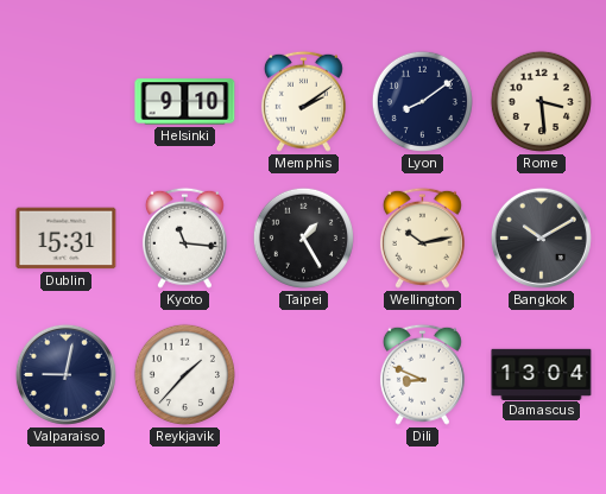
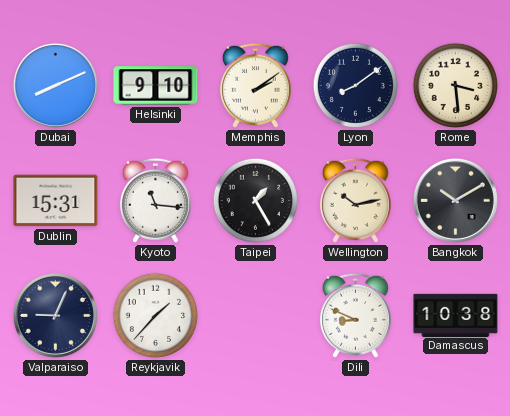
Dubai: none -> 8:11
Valparaiso: 9:02 -> 9:04
Damascus: 13:04 -> 10:38
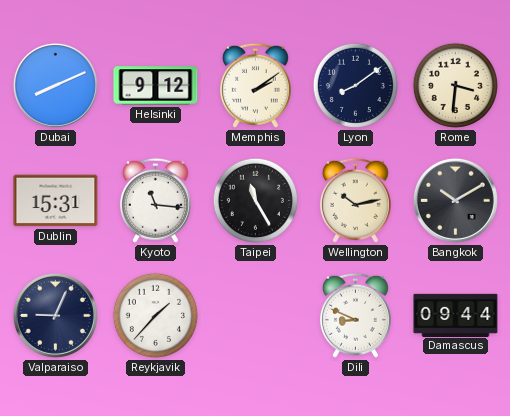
Helsinki: 9:10 -> 9:12
Rome: 3:29 -> 3:31
Taipei: 1:25 -> 11:25
Damascus: 10:38 -> 09:44
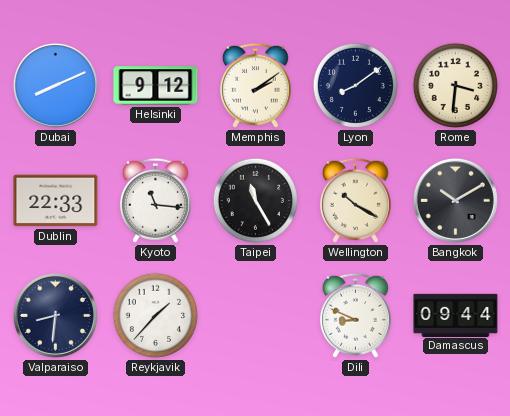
Dublin: 15:31 -> 22:33
Wellington: 10:13 -> 10:20
Valparaiso: 9:04 -> 8:31
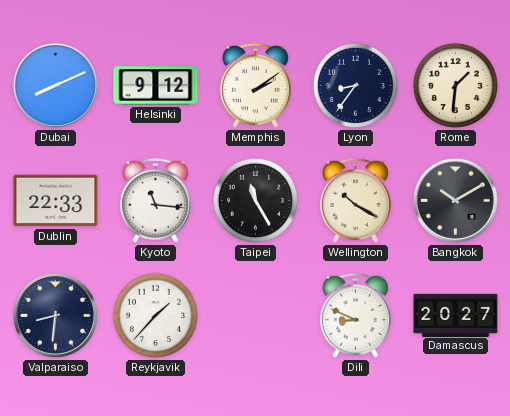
Lyon: 8:09 -> 8:36
Rome: 3:31 -> 1:31
Damascus: 09:44 -> 20:27
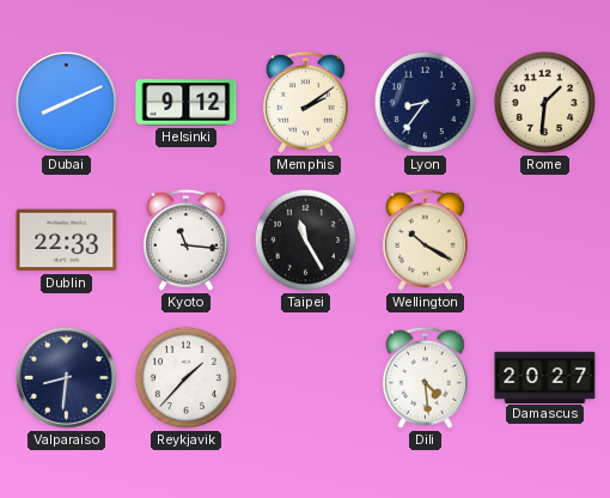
Bangkok: 10:10 -> none
Dili: 8:49 -> 4:29
